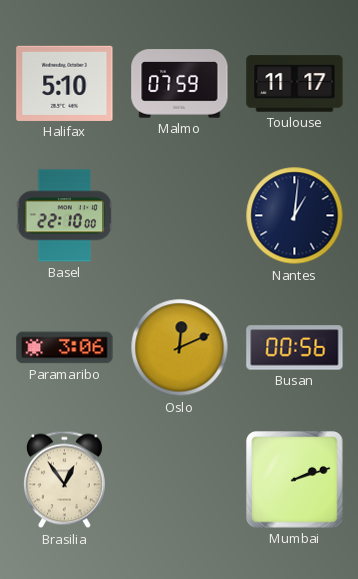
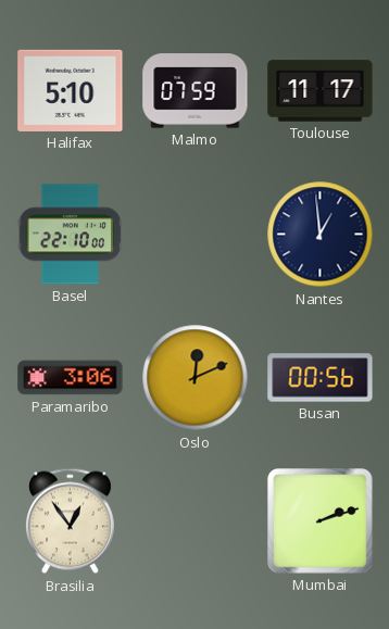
Nantes: 1:01 -> 12:59
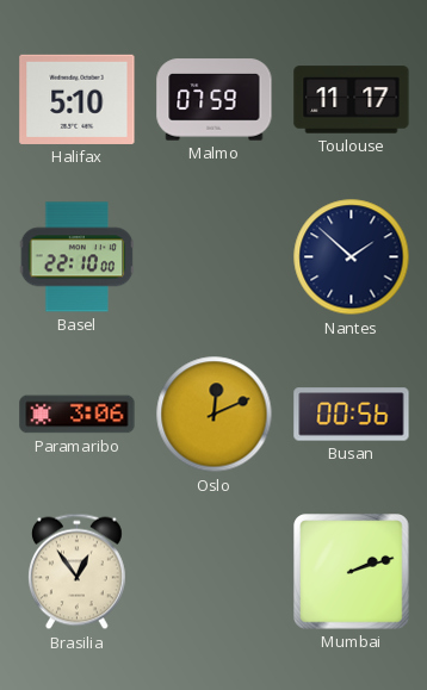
Nantes: 12:59 -> 1:52
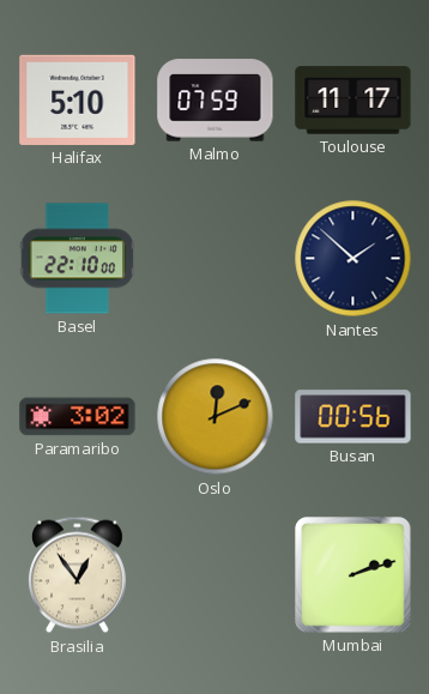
Paramaribo: 3:06 -> 3:02
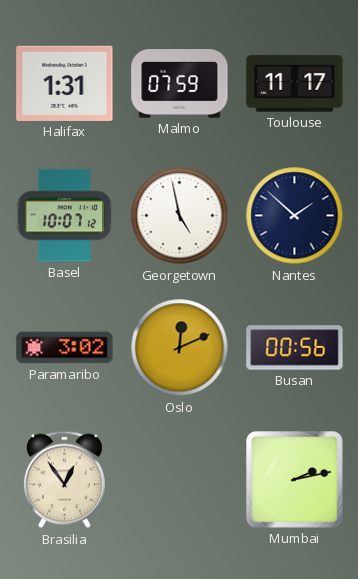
Halifax: 5:10 -> 1:31
Basel: 22:10 -> 10:07
Georgetown: none -> 4:58
Mumbai: 2:12 -> 2:13
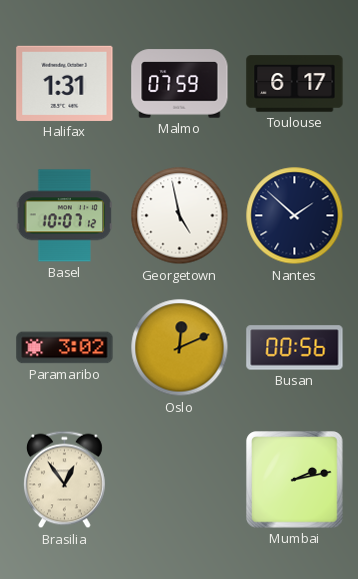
Toulouse: 11:17 -> 6:17
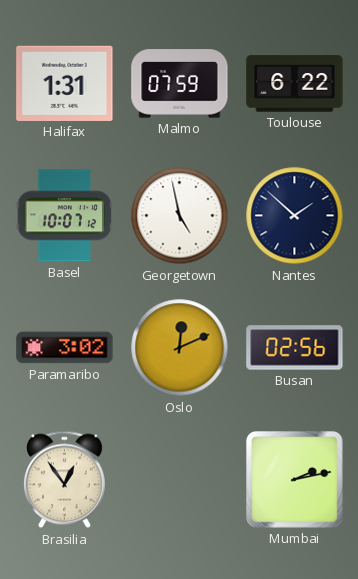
Toulouse: 6:17 -> 6:22
Busan: 00:56 -> 02:56
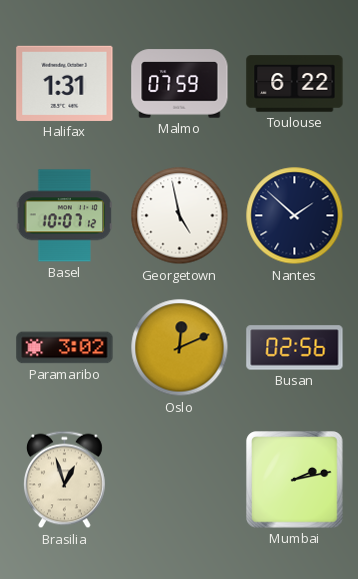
Brasilia: 12:54 -> 12:57
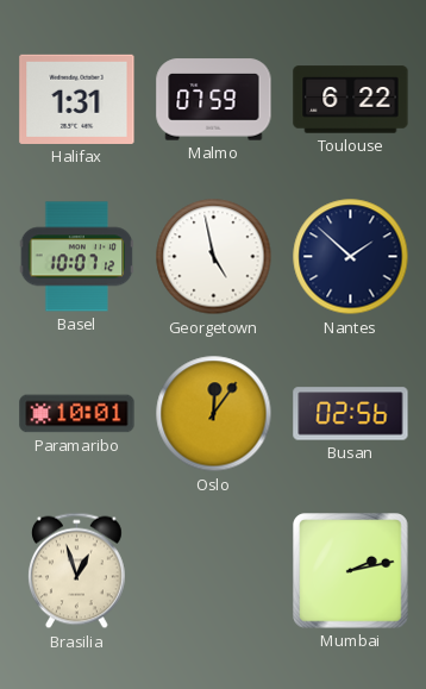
Paramaribo: 3:02 -> 10:01
Oslo: 12:11 -> 12:06
